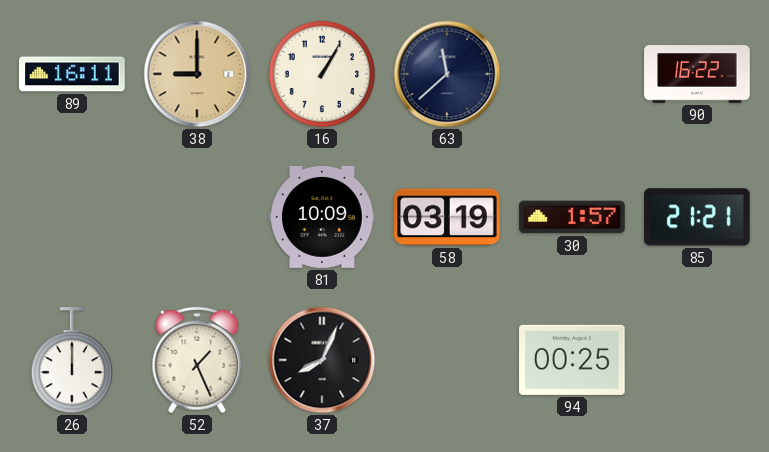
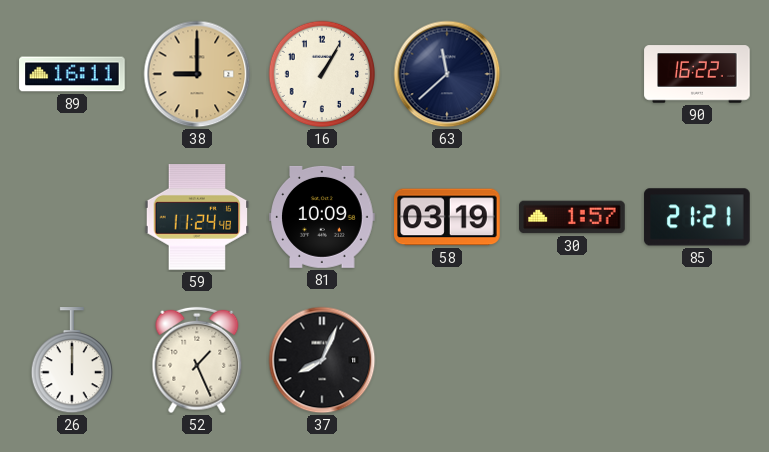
59: none -> 11:24
94: 00:25 -> none
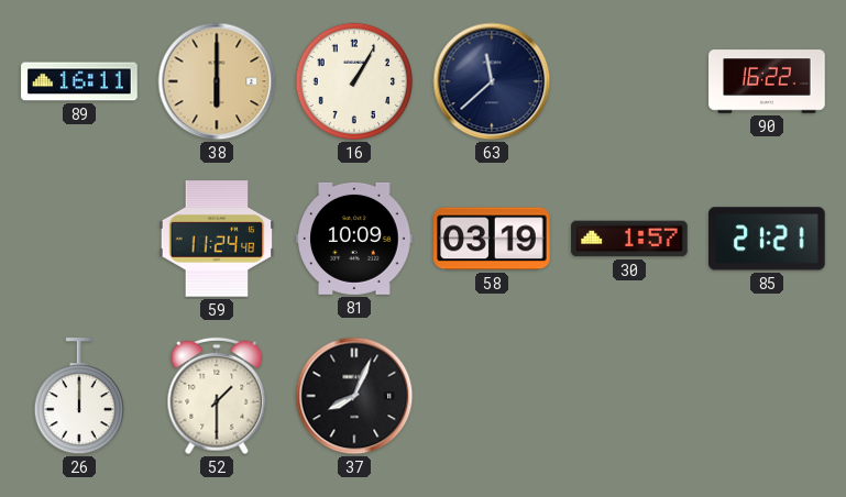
38: 9:00 -> 6:00
52: 1:26 -> 1:30
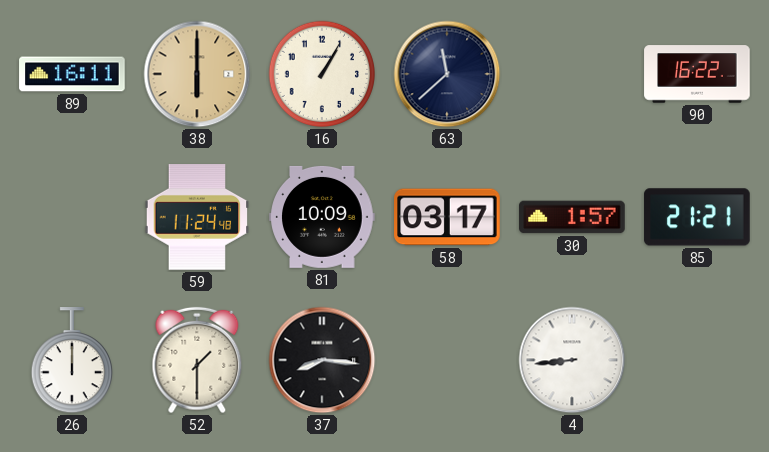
58: 03:19 -> 03:17
37: 8:04 -> 8:16
4: none -> 8:44
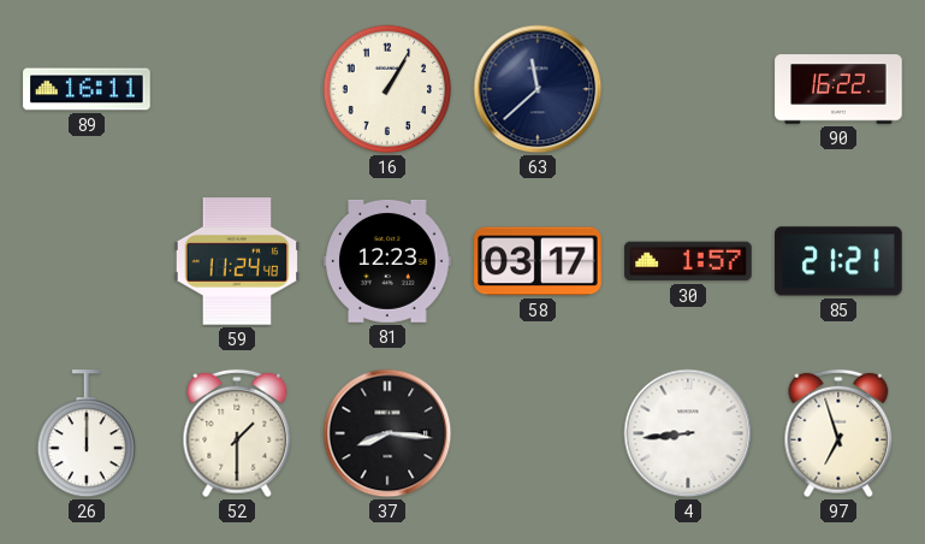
38: 6:00 -> none
81: 10:09 -> 12:23
97: none -> 6:57
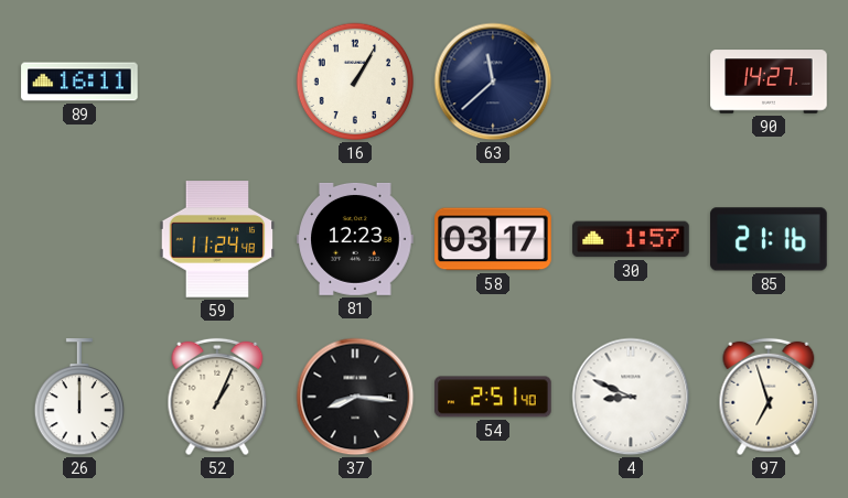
90: 16:22 -> 14:27
85: 21:21 -> 21:16
52: 1:30 -> 1:04
54: none -> 2:51
4: 8:44 -> 8:49
